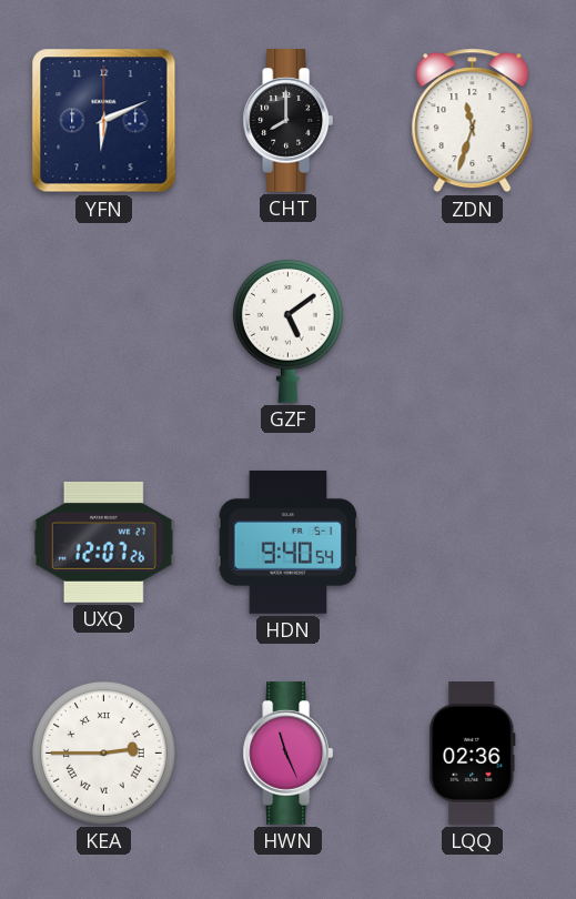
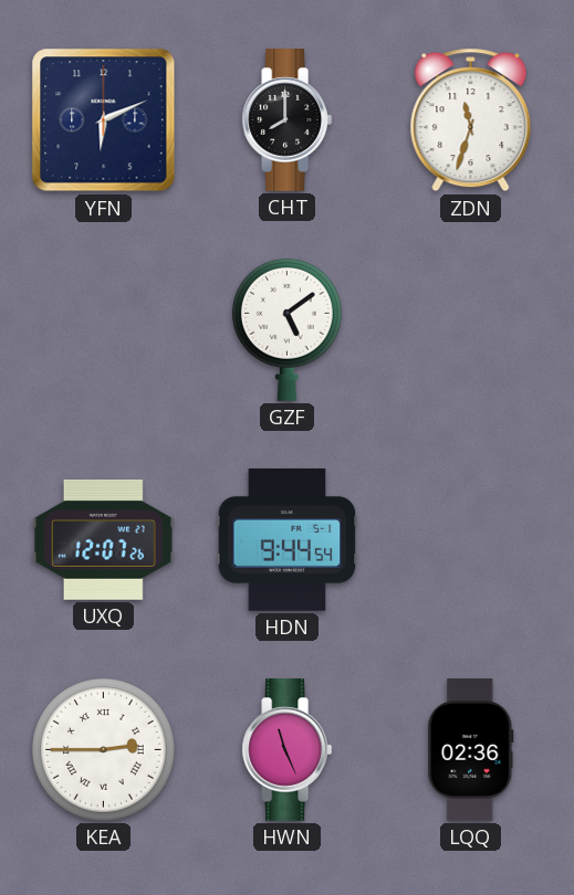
HDN: 9:40 -> 9:44
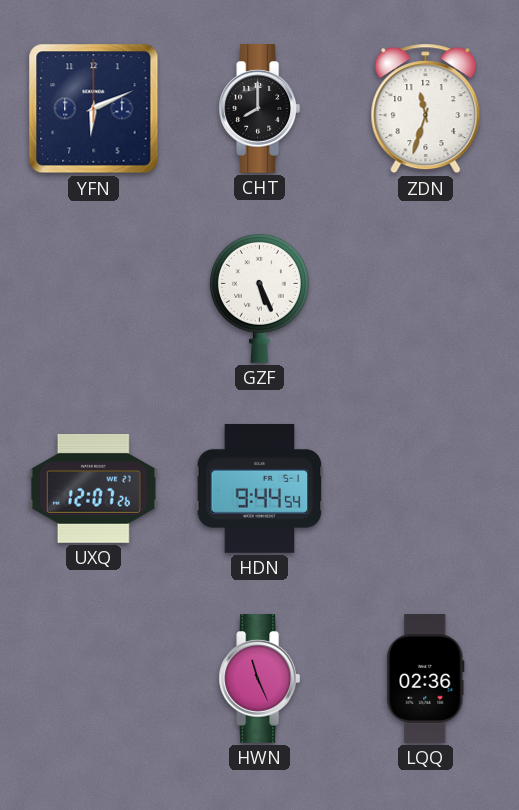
GZF: 5:09 -> 5:26
KEA: 2:45 -> none
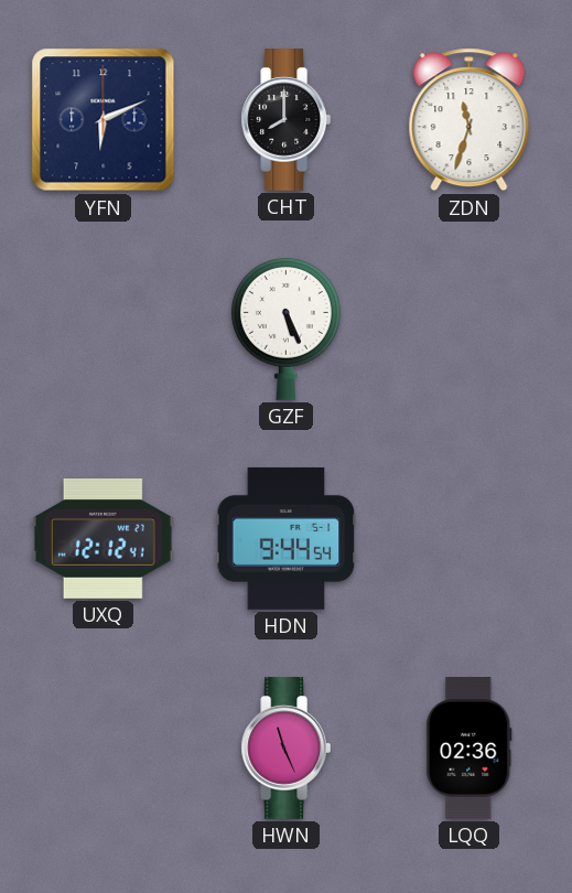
UXQ: 12:07 -> 12:12
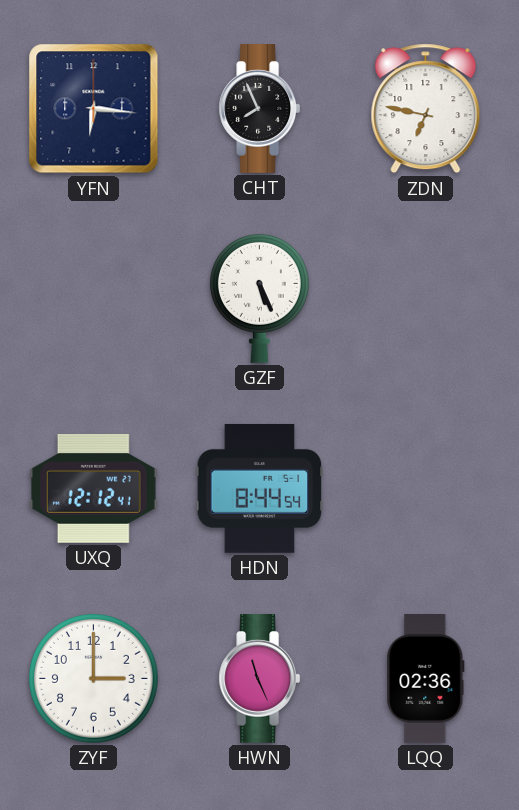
YFN: 6:11 -> 6:16
CHT: 8:00 -> 7:56
ZDN: 11:33 -> 6:47
HDN: 9:44 -> 8:44
ZYF: none -> 3:00
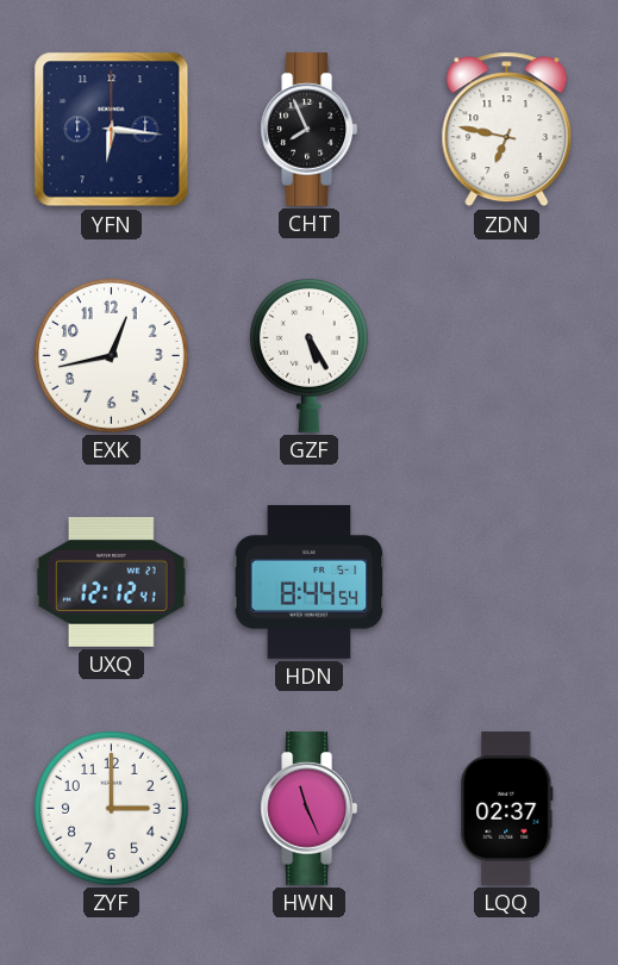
EXK: none -> 12:43
GZF: 5:26 -> 5:25
LQQ: 02:36 -> 02:37
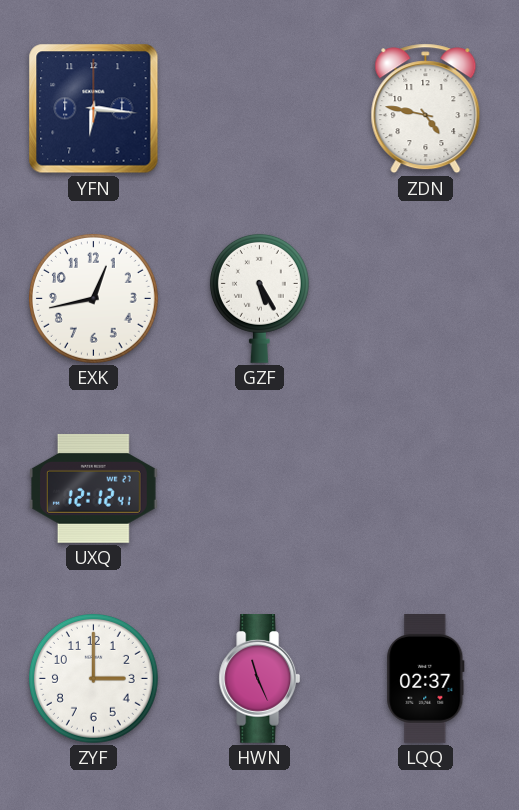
CHT: 7:56 -> none
ZDN: 6:47 -> 4:47
HDN: 8:44 -> none
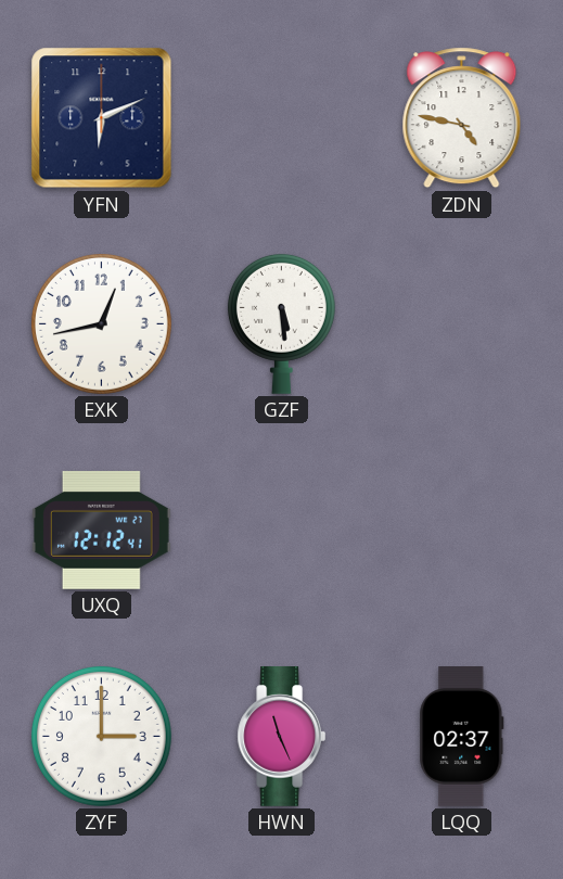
YFN: 6:16 -> 6:11
GZF: 5:25 -> 5:29
